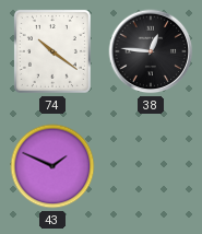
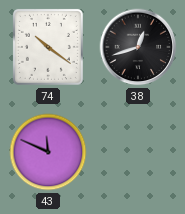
38: 12:46 -> 12:42
43: 1:49 -> 11:49
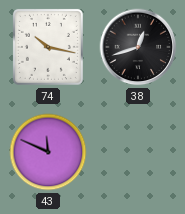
74: 10:21 -> 10:17
